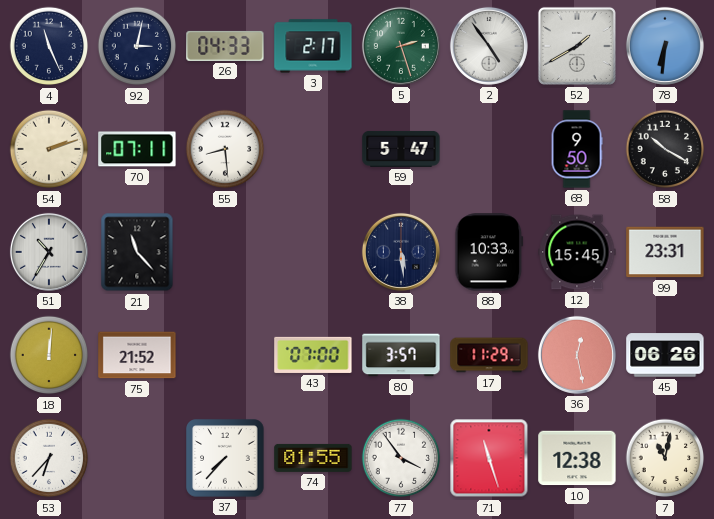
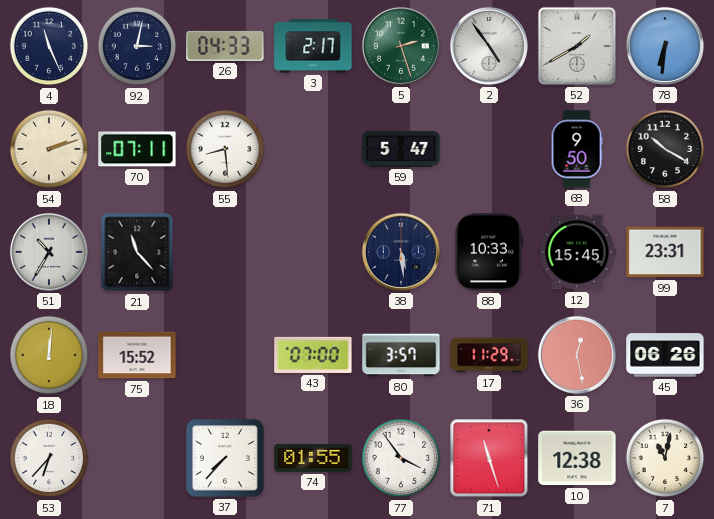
75: 21:52 -> 15:52
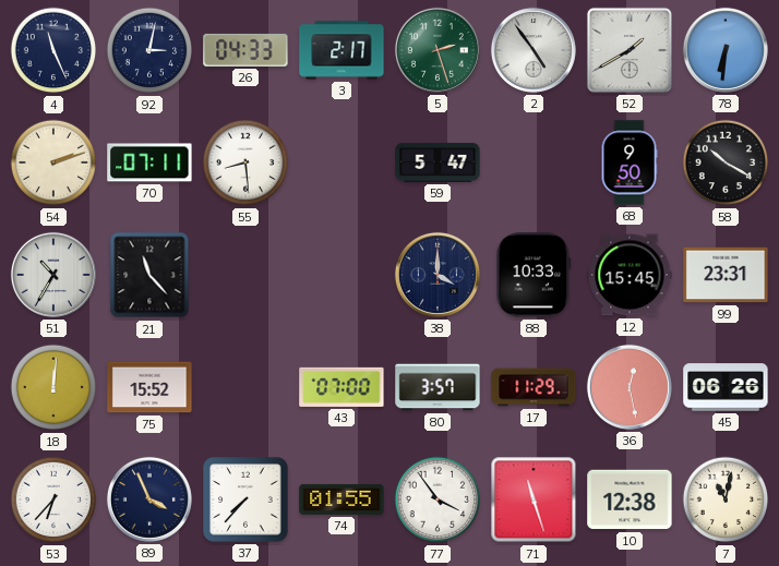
38: 5:29 -> 4:00
89: none -> 3:56
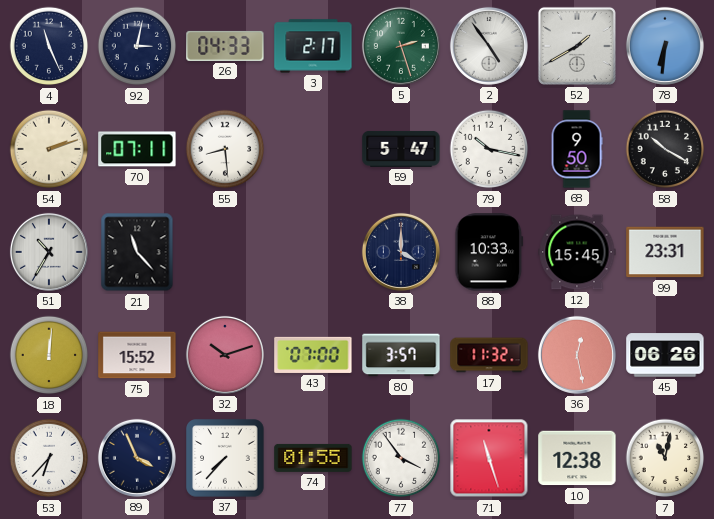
79: none -> 10:17
32: none -> 10:12
17: 11:29 -> 11:32
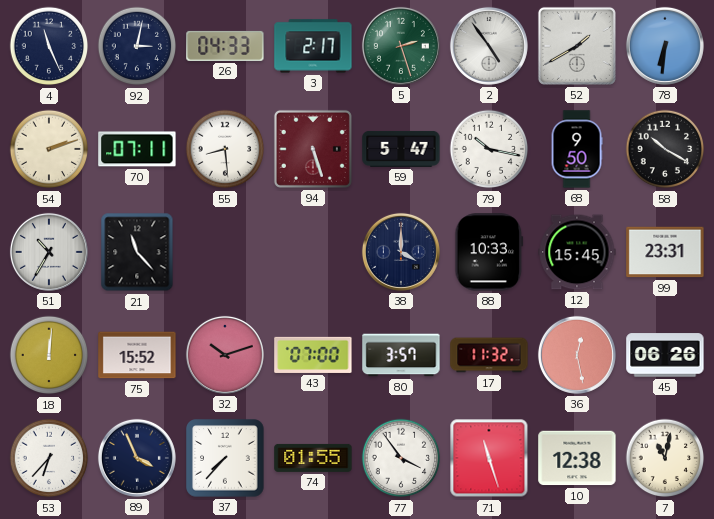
94: none -> 5:27
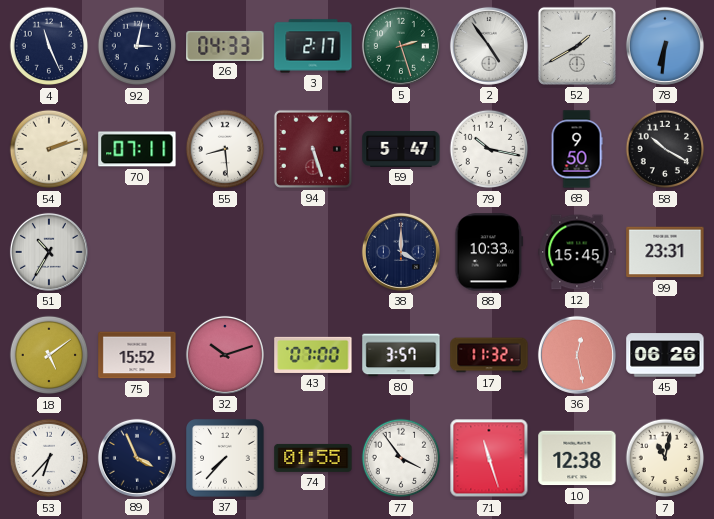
21: 11:23 -> none
18: 12:01 -> 5:09
